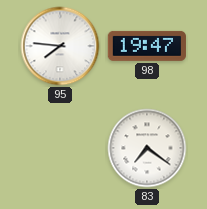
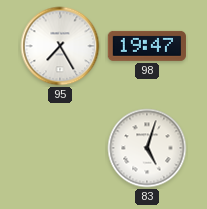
95: 7:46 -> 7:25
83: 7:21 -> 5:03
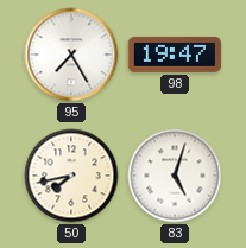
50: none -> 7:43
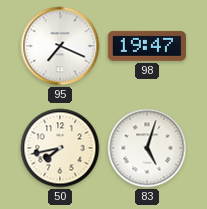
95: 7:25 -> 7:19
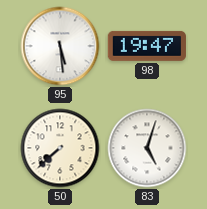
95: 7:19 -> 5:29
50: 7:43 -> 7:38
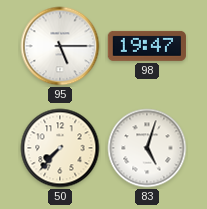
95: 5:29 -> 5:15
50: 7:38 -> 7:37
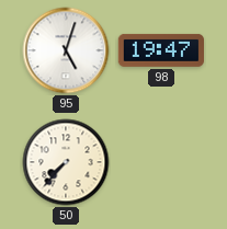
95: 5:15 -> 5:03
83: 5:03 -> none
